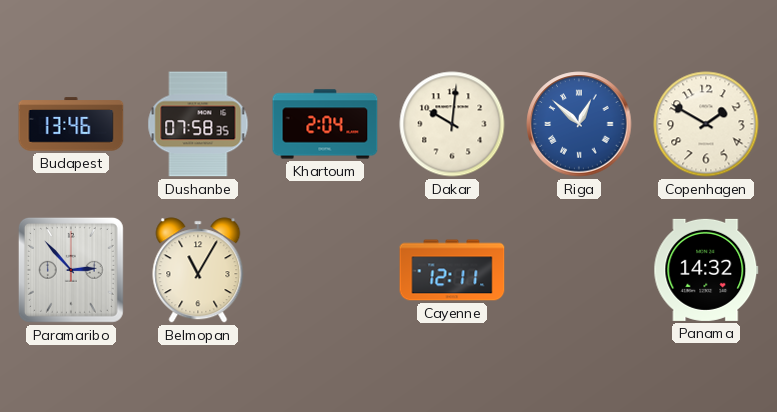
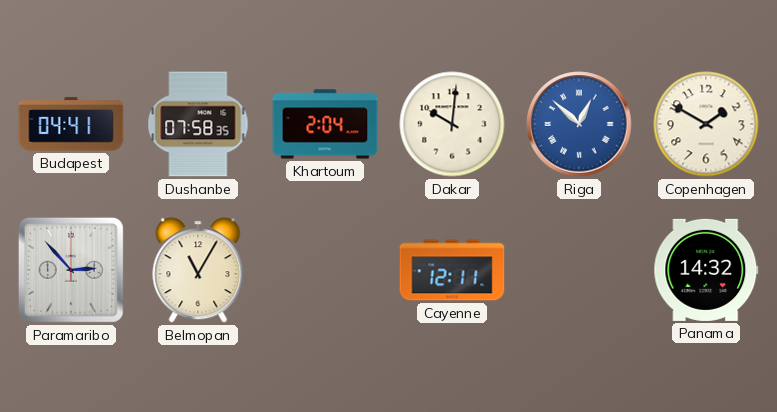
Budapest: 13:46 -> 04:41
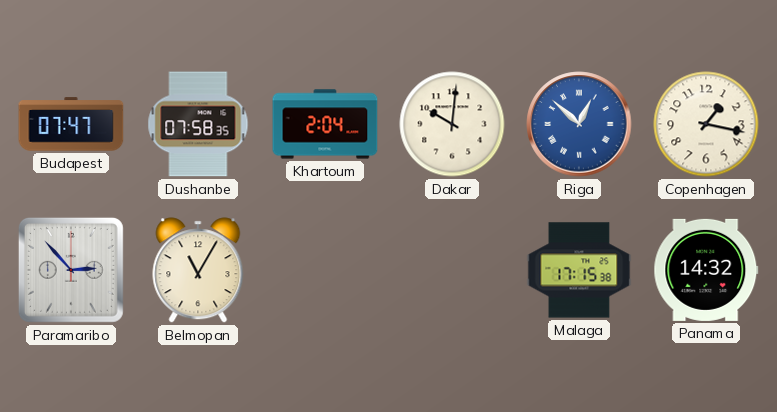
Budapest: 04:41 -> 07:47
Copenhagen: 1:50 -> 1:17
Cayenne: 12:11 -> none
Malaga: none -> 17:15
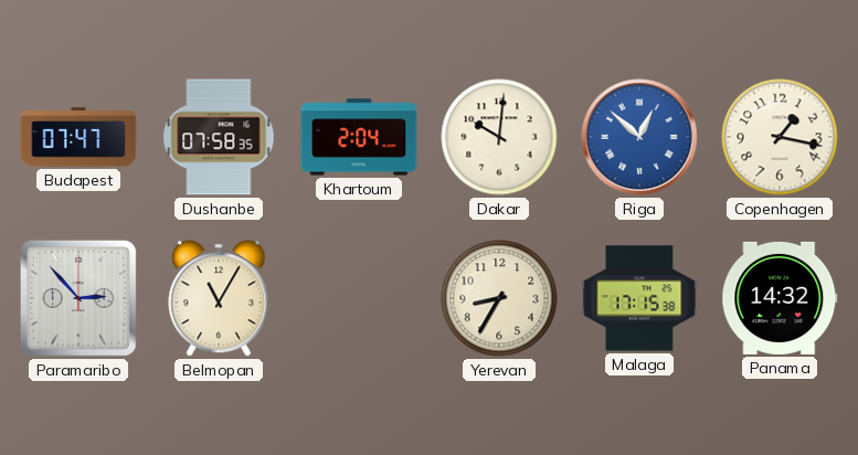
Yerevan: none -> 8:35
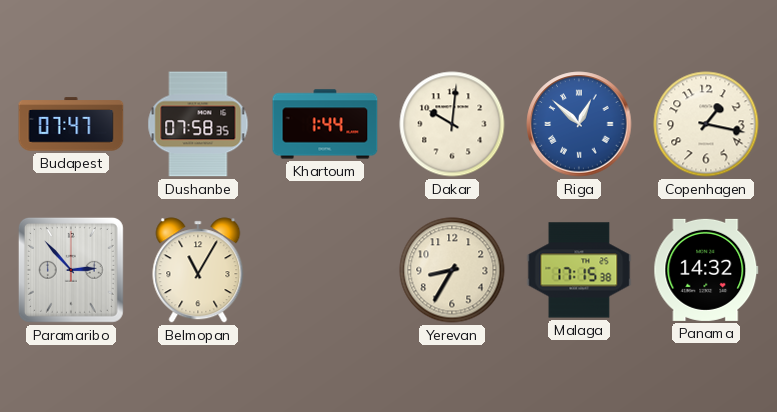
Khartoum: 2:04 -> 1:44
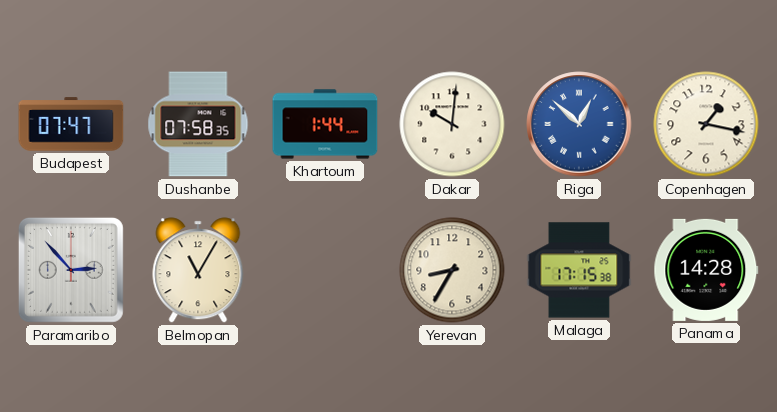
Panama: 14:32 -> 14:28
